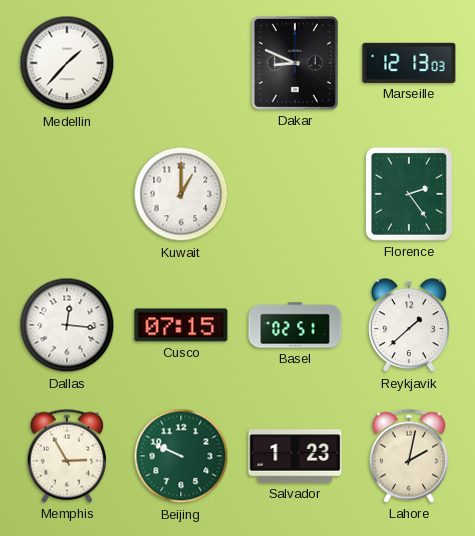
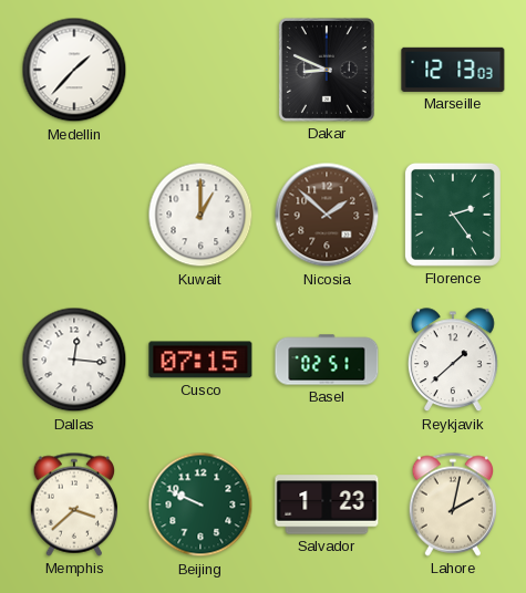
Nicosia: none -> 1:52
Memphis: 2:55 -> 3:38
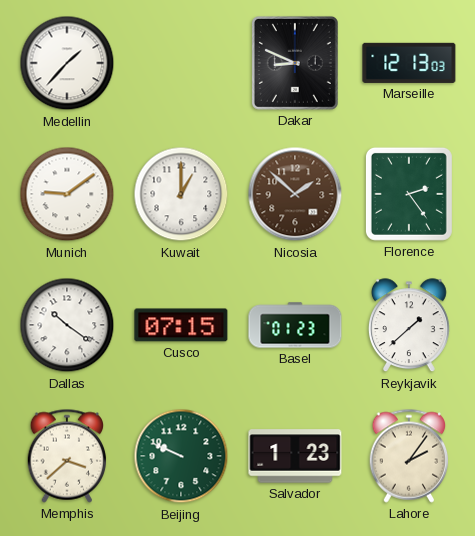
Munich: none -> 9:09
Dallas: 12:16 -> 10:21
Basel: 02:51 -> 01:23
Lahore: 2:02 -> 2:06
